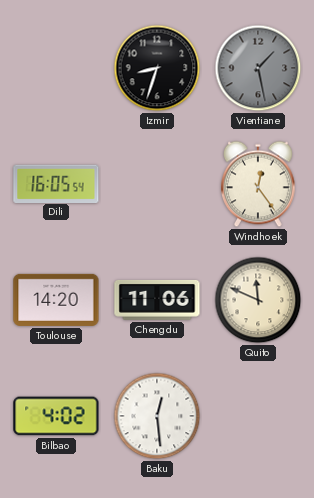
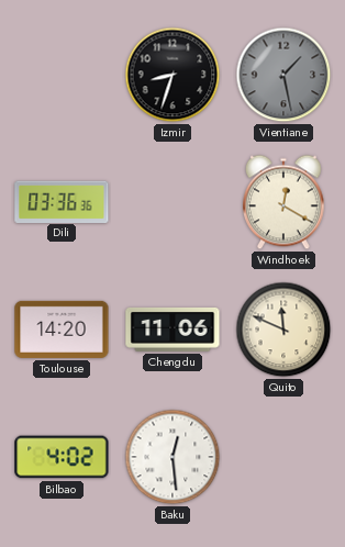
Dili: 16:05 -> 03:36
Windhoek: 12:24 -> 12:20
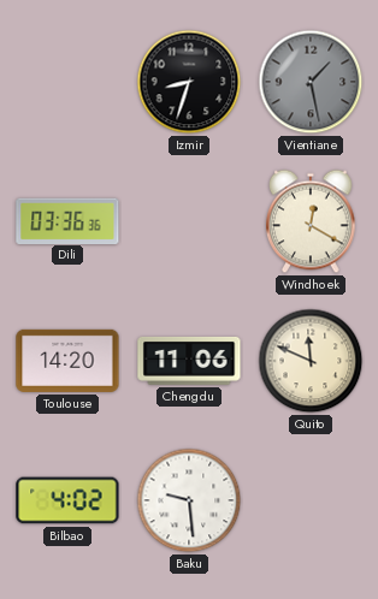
Baku: 12:29 -> 9:29
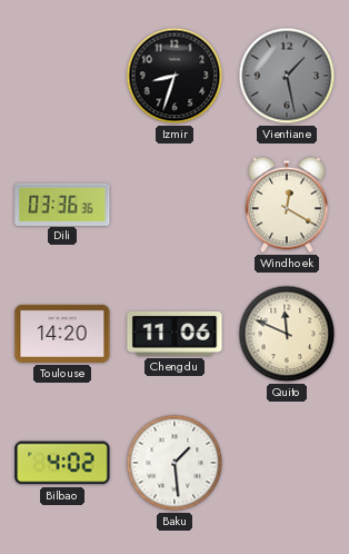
Baku: 9:29 -> 1:29
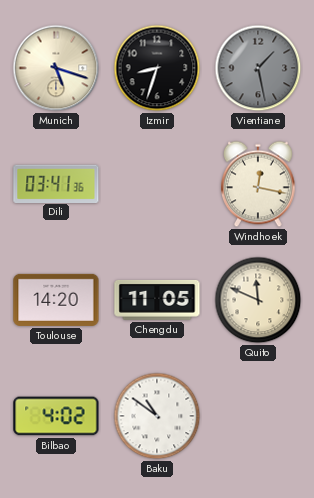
Munich: none -> 5:18
Dili: 03:36 -> 03:41
Windhoek: 12:20 -> 12:17
Chengdu: 11:06 -> 11:05
Baku: 1:29 -> 10:51
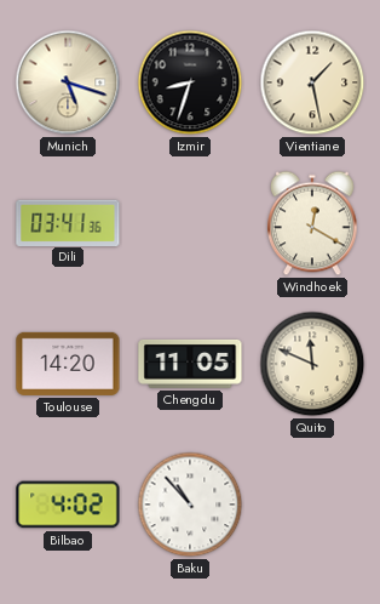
Vientiane dial: grey -> cream
Windhoek: 12:17 -> 12:20
Baku: 10:51 -> 10:53
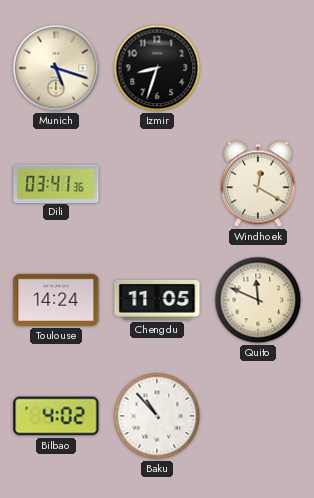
Vientiane: 1:28 -> none
Toulouse: 14:20 -> 14:24
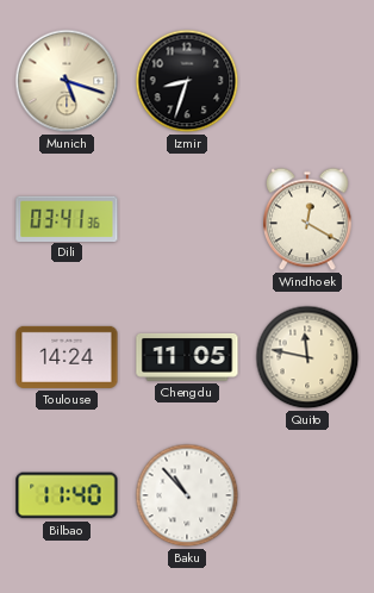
Quito: 11:49 -> 11:47
Bilbao: 4:02 -> 11:40
